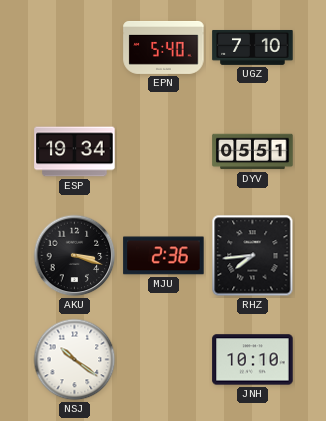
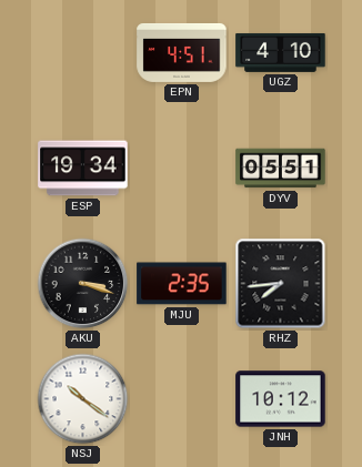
EPN: 5:40 -> 4:51
UGZ: 7:10 -> 4:10
MJU: 2:36 -> 2:35
JNH: 10:10 -> 10:12
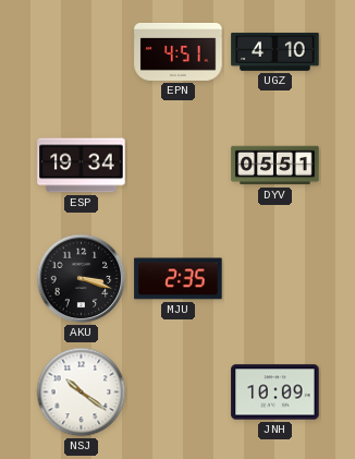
RHZ: 7:44 -> none
JNH: 10:12 -> 10:09
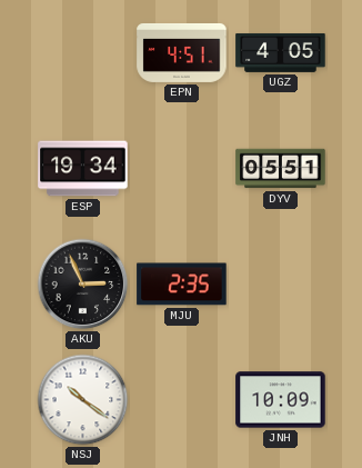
UGZ: 4:10 -> 4:05
AKU: 3:18 -> 2:56
